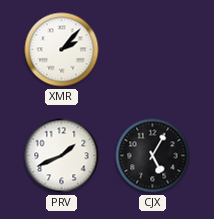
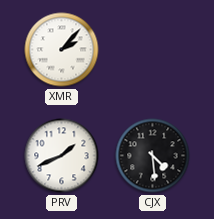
CJX: 5:05 -> 4:29
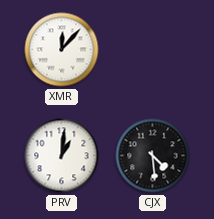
XMR: 2:07 -> 12:07
PRV: 1:41 -> 1:01
